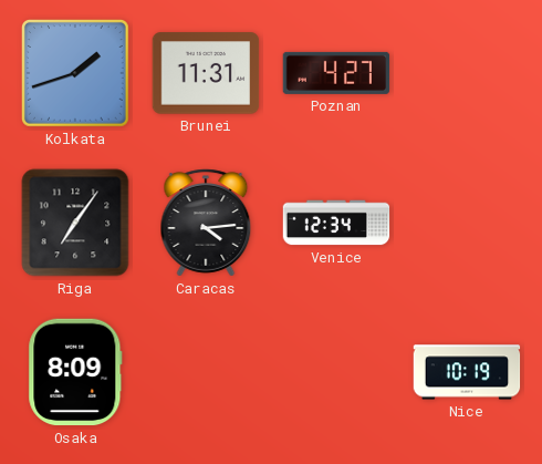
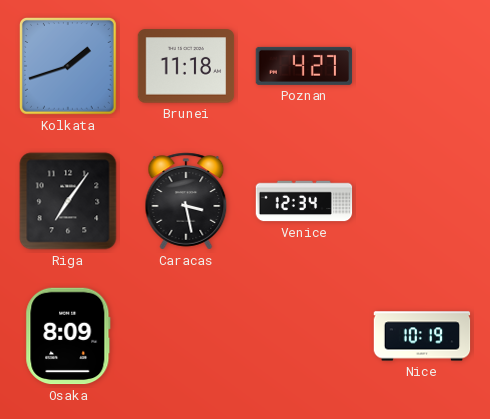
Brunei: 11:31 -> 11:18
Caracas: 4:14 -> 3:28
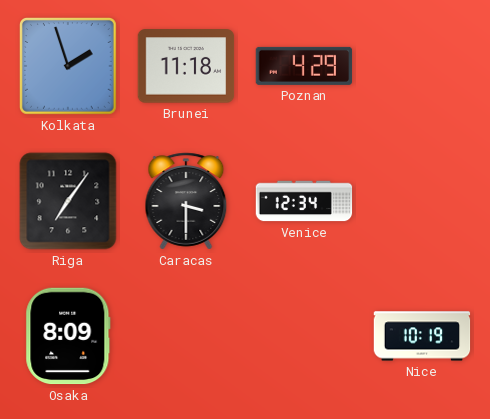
Kolkata: 1:42 -> 1:57
Poznan: 4:27 -> 4:29
Caracas: 3:28 -> 3:30
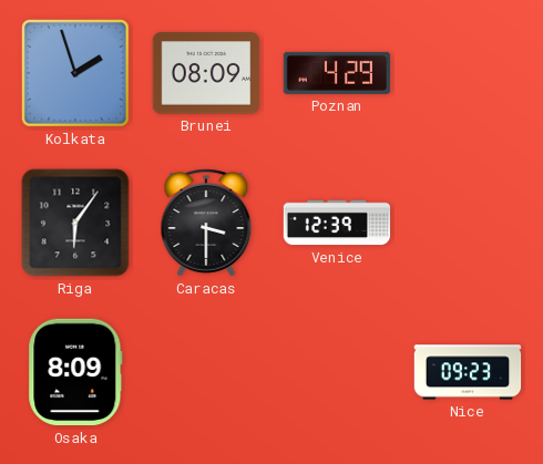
Brunei: 11:18 -> 08:09
Riga: 7:06 -> 6:06
Venice: 12:34 -> 12:39
Nice: 10:19 -> 09:23
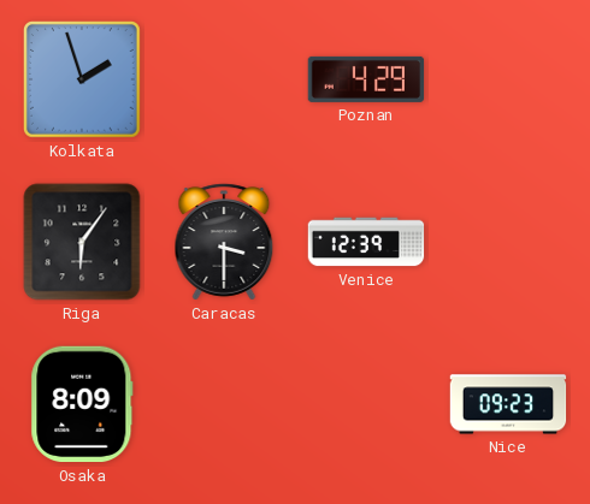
Brunei: 08:09 -> none
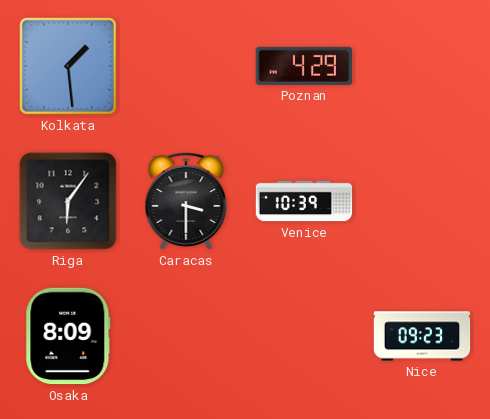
Kolkata: 1:57 -> 1:29
Venice: 12:39 -> 10:39
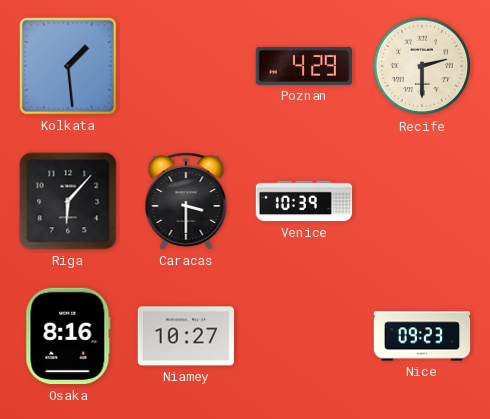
Recife: none -> 2:30
Riga: 6:06 -> 6:07
Osaka: 8:09 -> 8:16
Niamey: none -> 10:27
